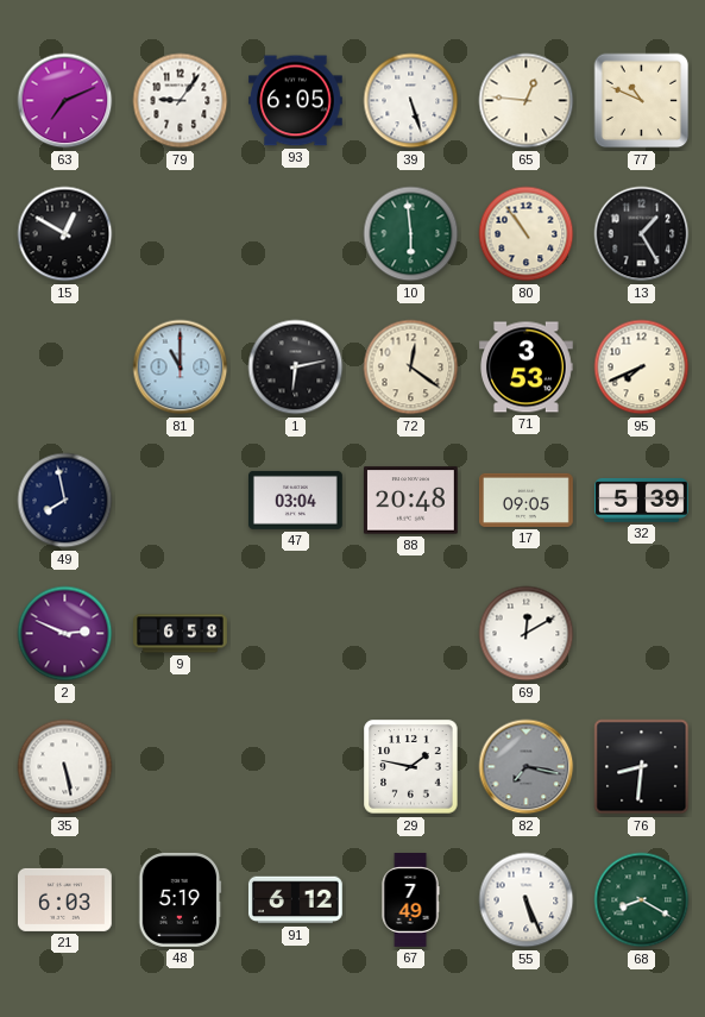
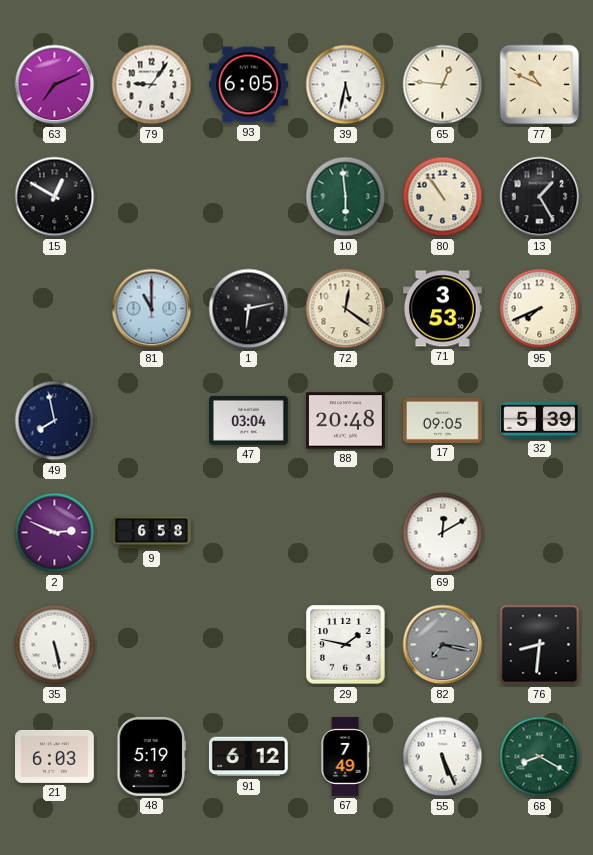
39: 5:27 -> 5:32
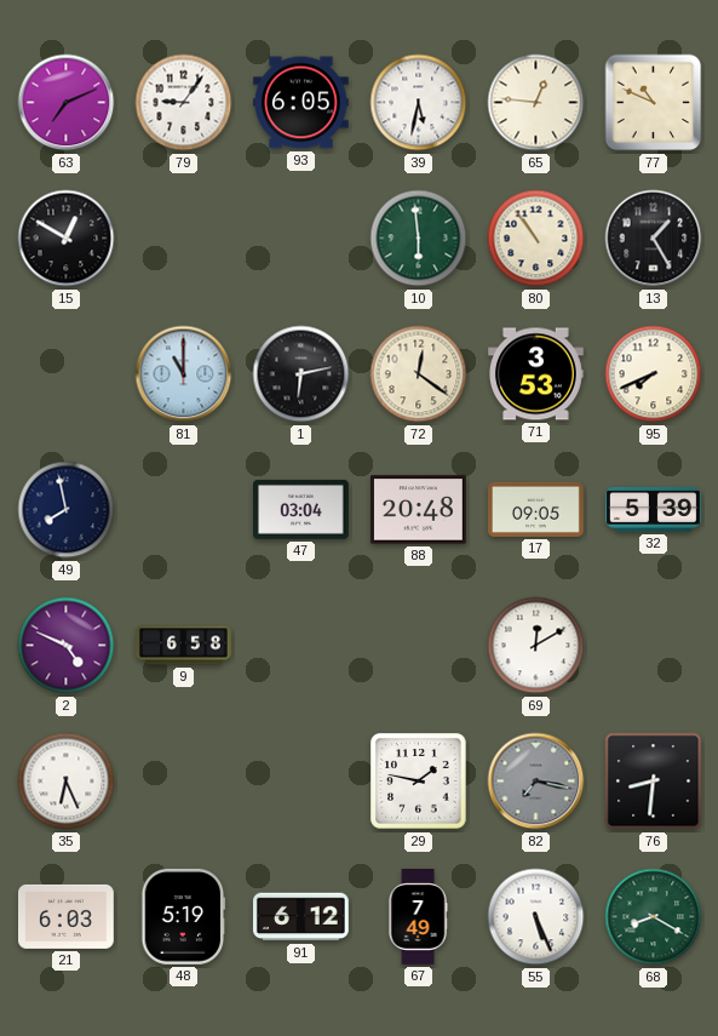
2: 2:49 -> 4:49
35: 5:28 -> 6:26
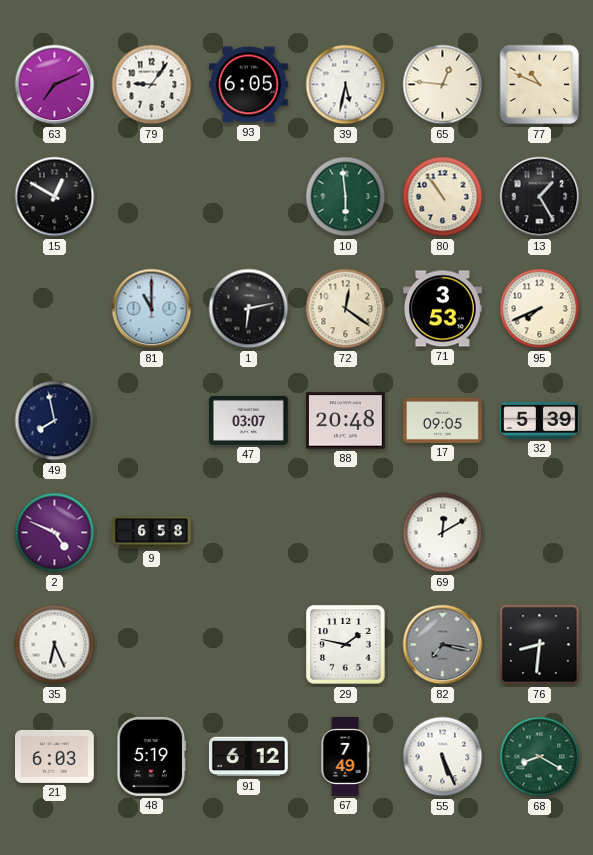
47: 03:04 -> 03:07
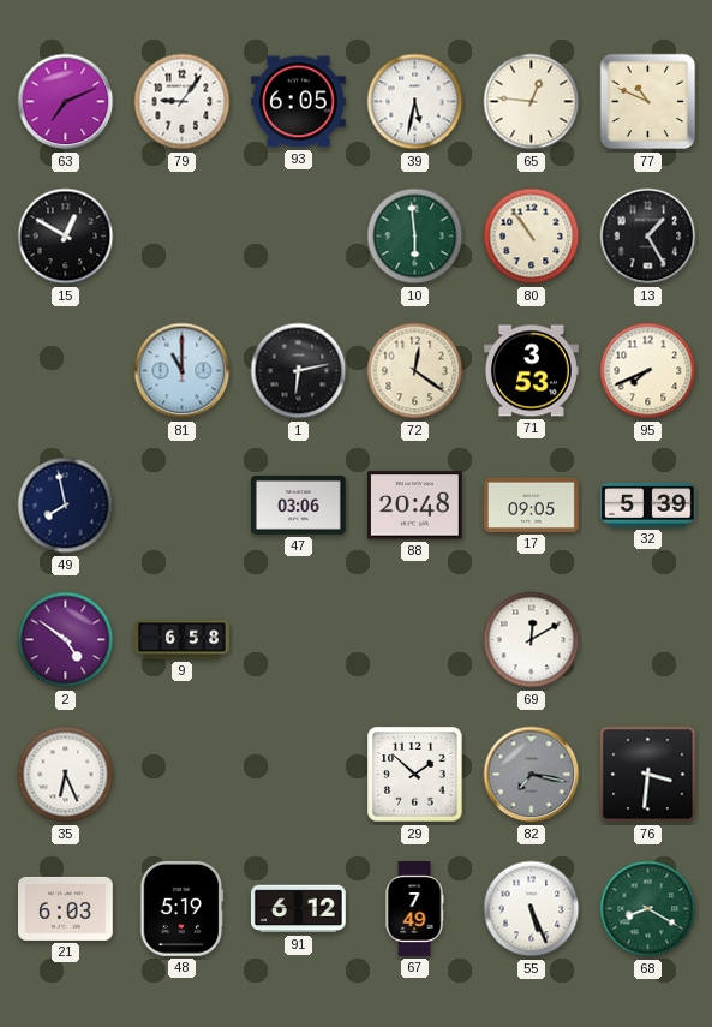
47: 03:07 -> 03:06
2: 4:49 -> 4:51
29: 1:47 -> 1:52
76: 8:31 -> 3:31
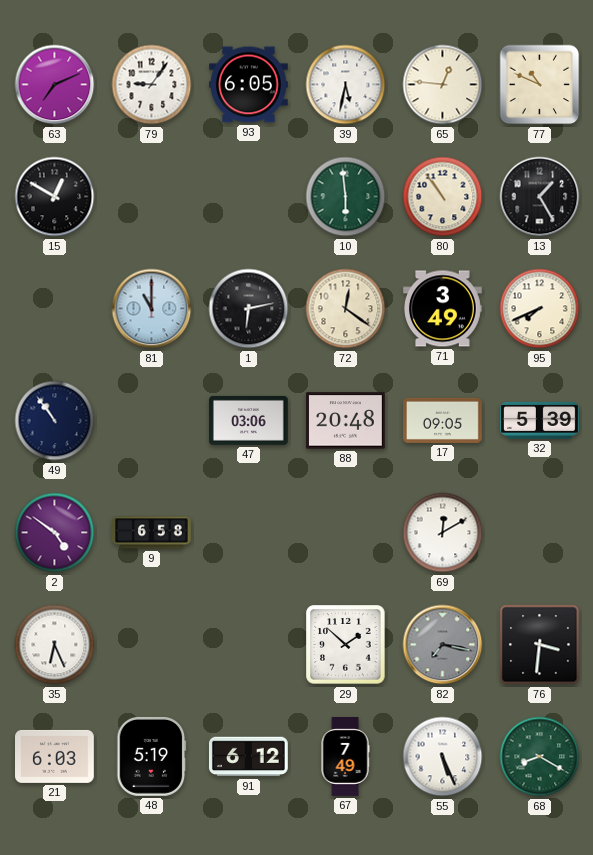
71: 3:53 -> 3:49
49: 7:58 -> 10:54
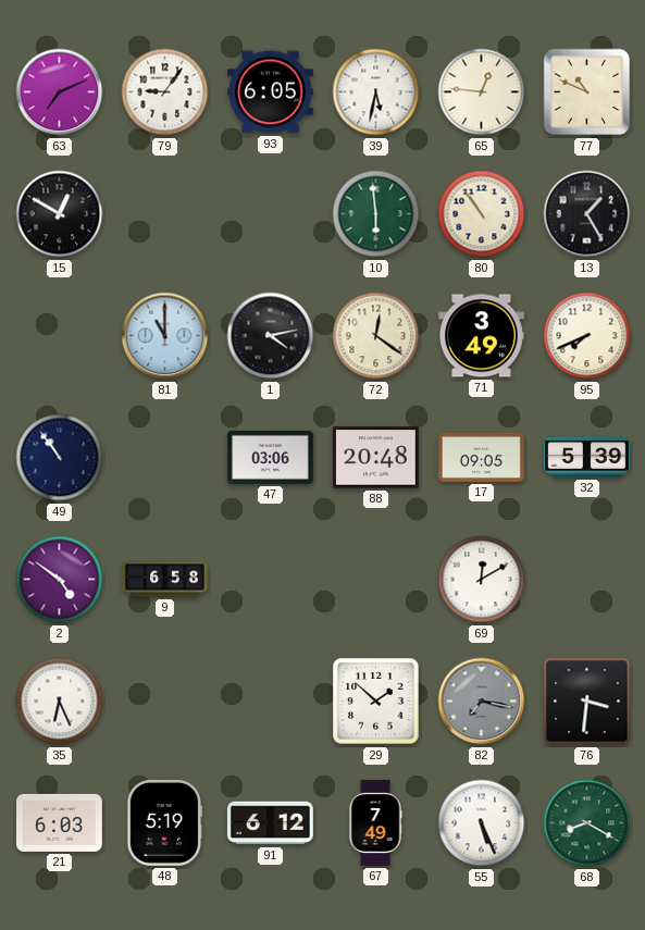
1: 6:13 -> 4:13
